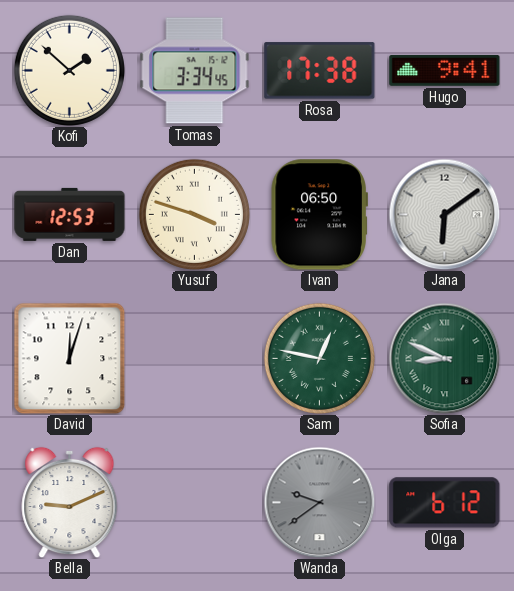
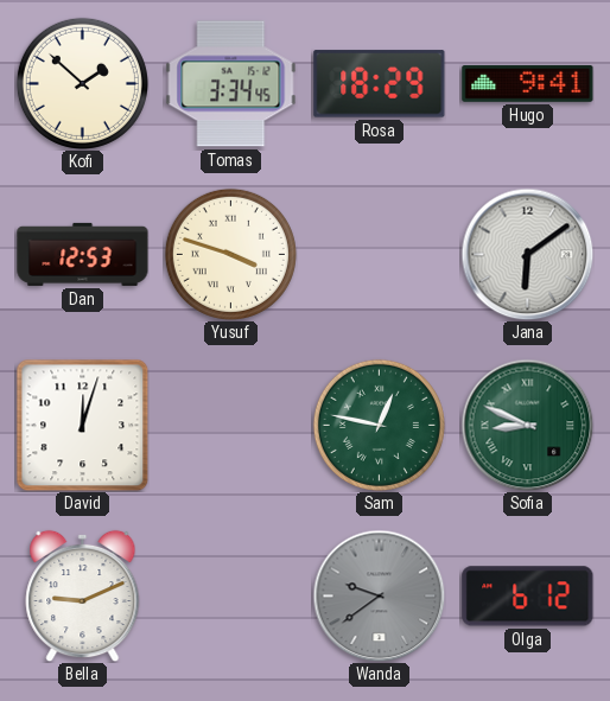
Rosa: 17:38 -> 18:29
Ivan: 06:50 -> none
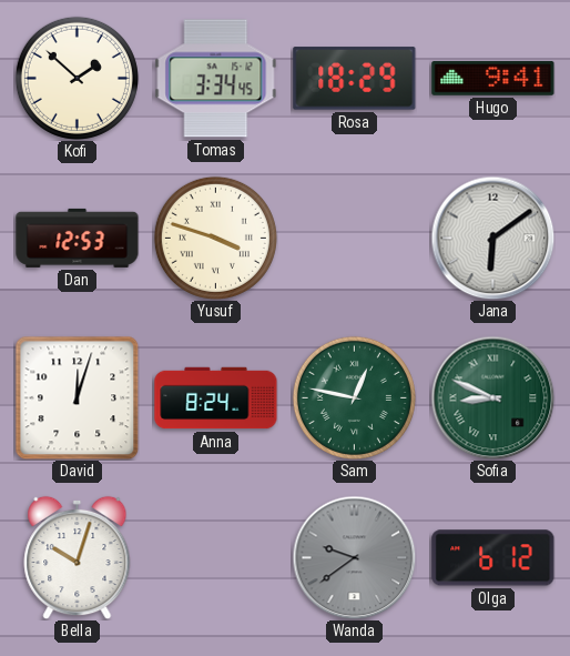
Anna: none -> 8:24
Bella: 9:11 -> 10:03
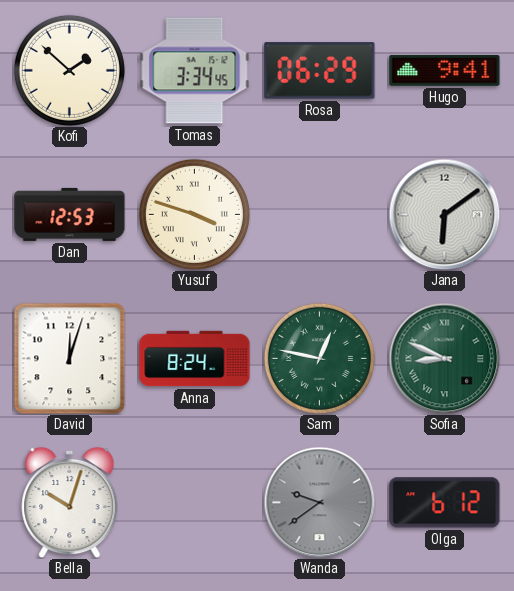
Rosa: 18:29 -> 06:29
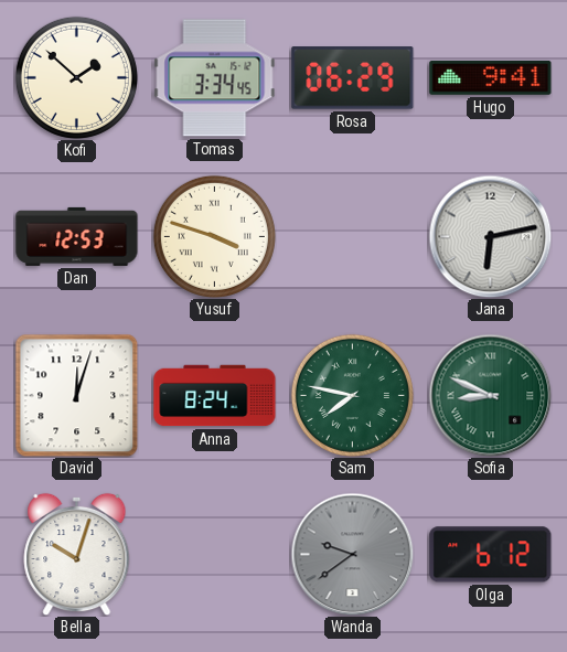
Jana: 6:09 -> 6:13
Sam: 12:47 -> 7:47
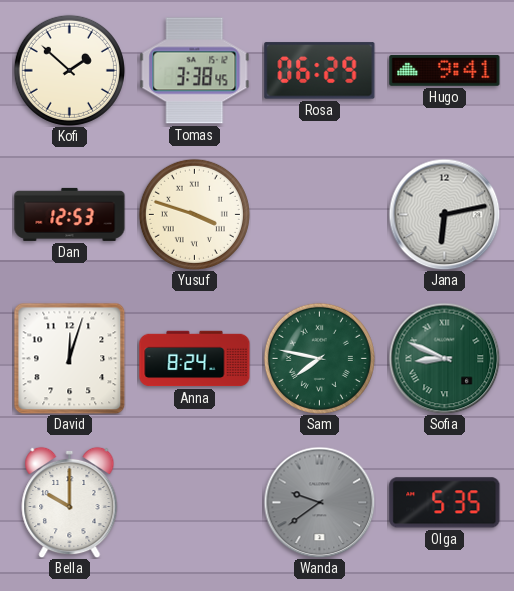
Tomas: 3:34 -> 3:38
Bella: 10:03 -> 10:00
Olga: 6:12 -> 5:35
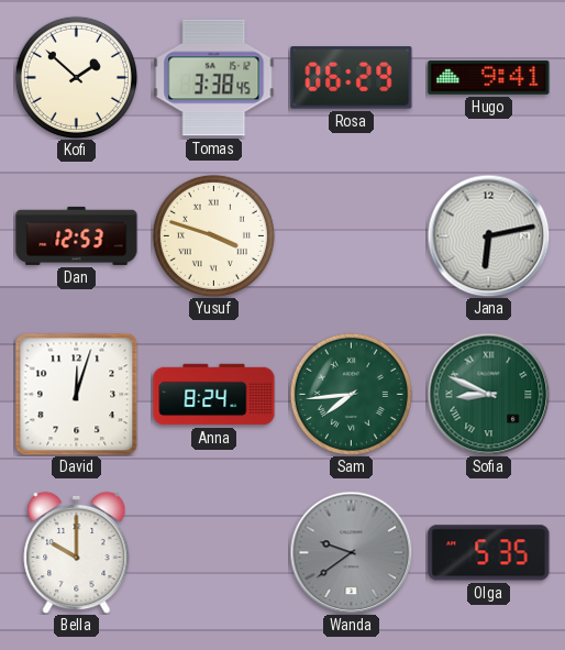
Sam: 7:47 -> 7:44
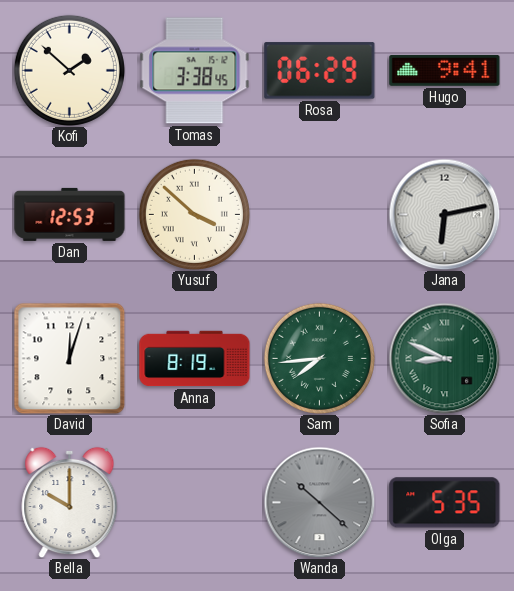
Yusuf: 3:48 -> 3:52
Anna: 8:24 -> 8:19
Wanda: 9:39 -> 10:22
